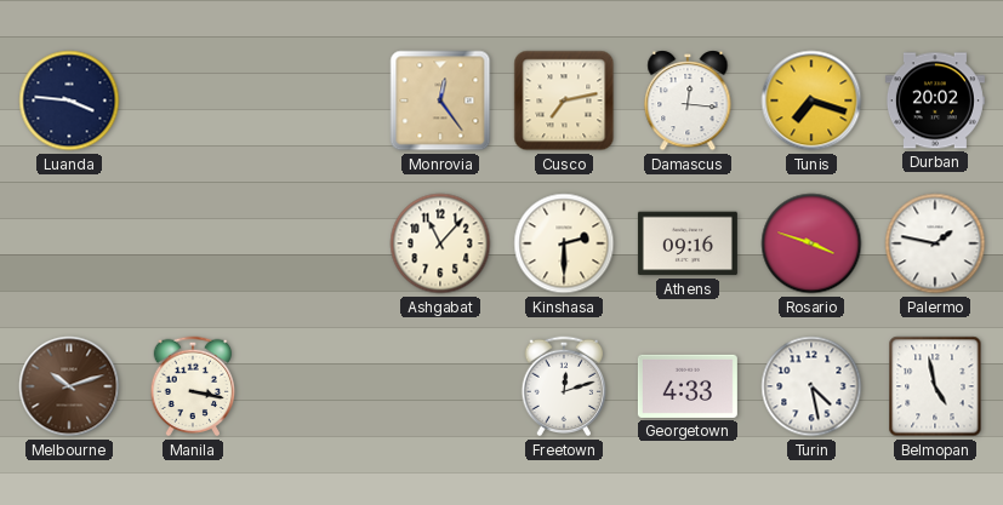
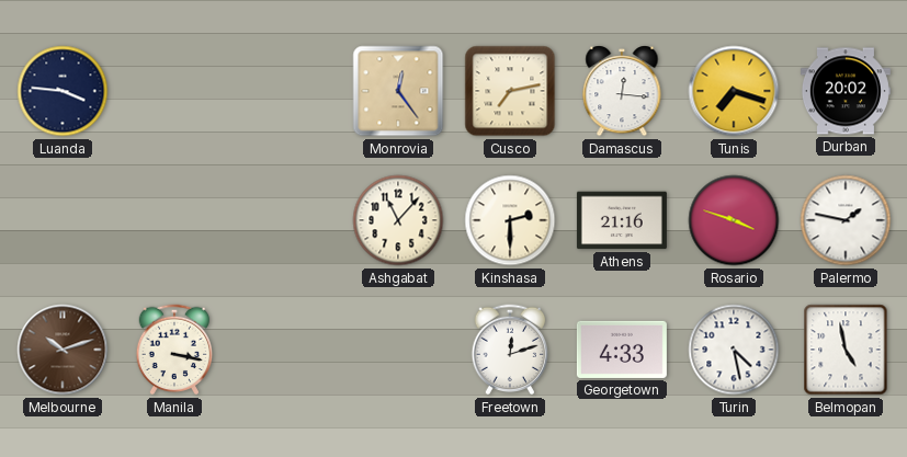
Athens: 09:16 -> 21:16
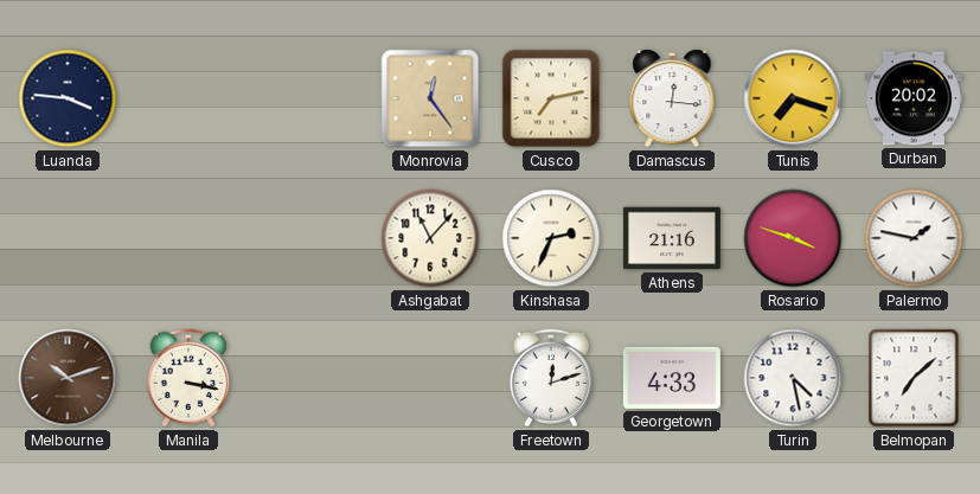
Kinshasa: 2:30 -> 2:34
Belmopan: 4:58 -> 7:08
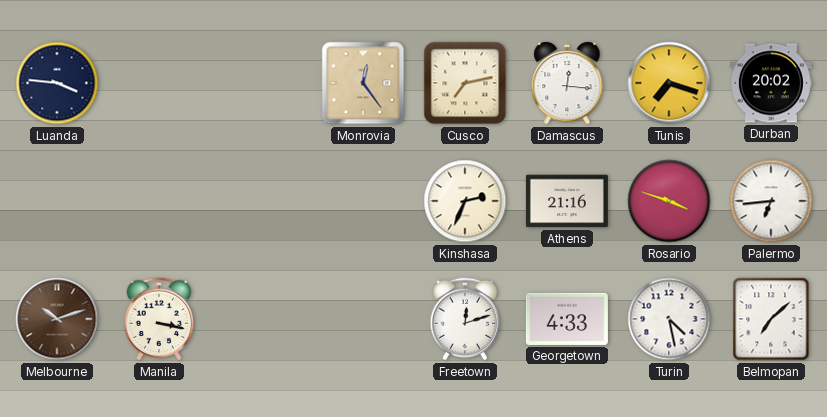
Ashgabat: 11:07 -> none
Palermo: 1:47 -> 6:44
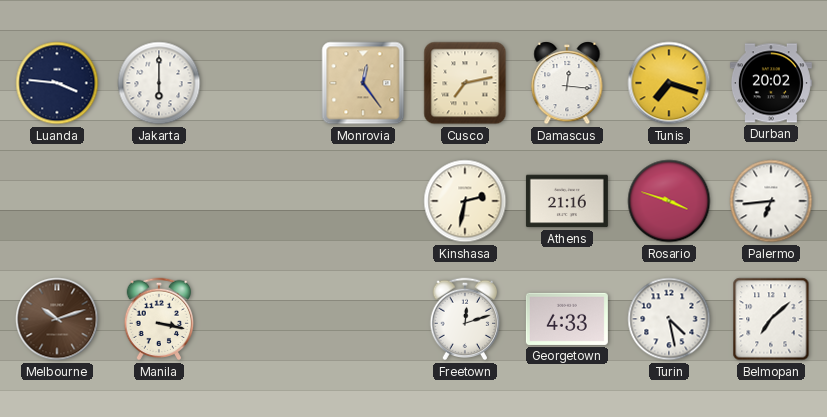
Jakarta: none -> 6:00
Kinshasa: 2:34 -> 2:32
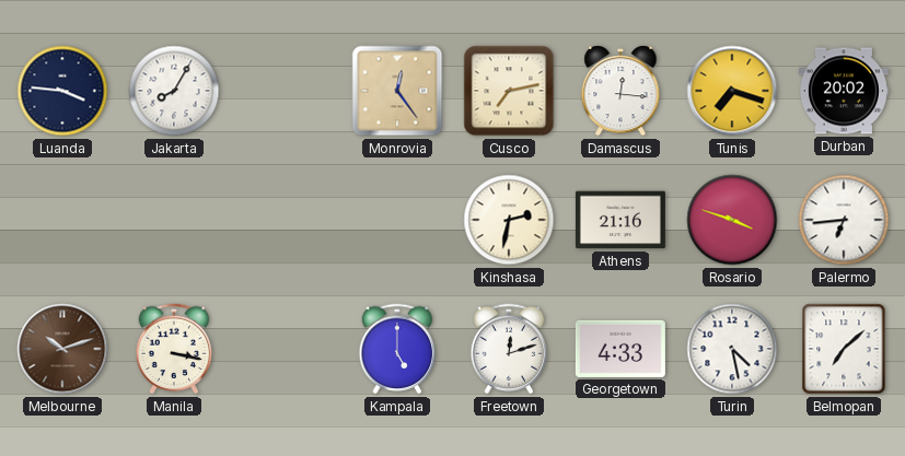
Jakarta: 6:00 -> 8:05
Kampala: none -> 5:00
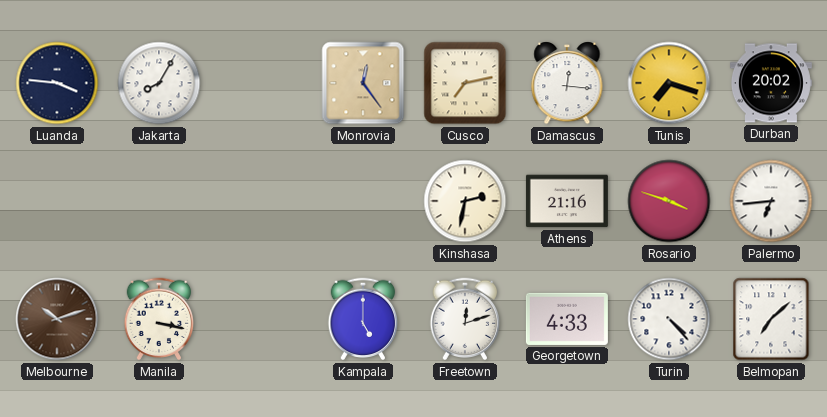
Turin: 4:28 -> 4:23
